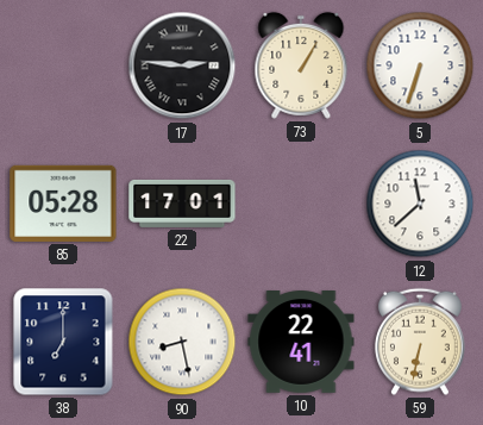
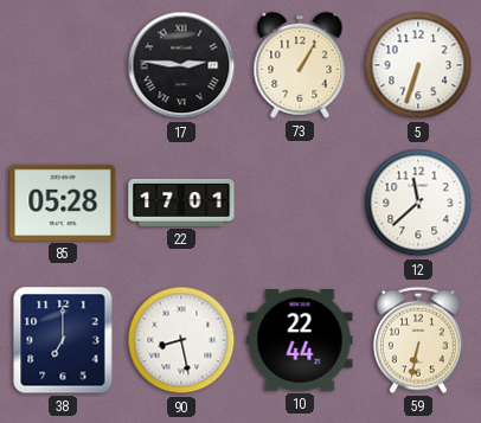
10: 22:41 -> 22:44
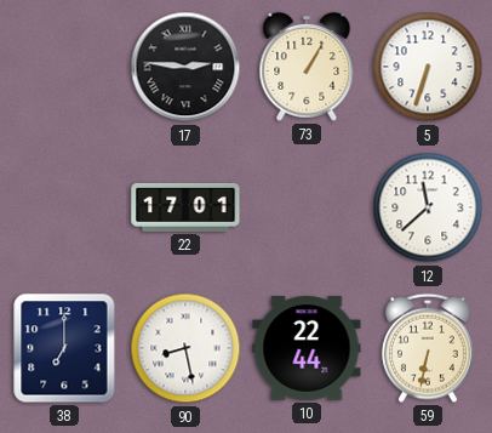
85: 05:28 -> none
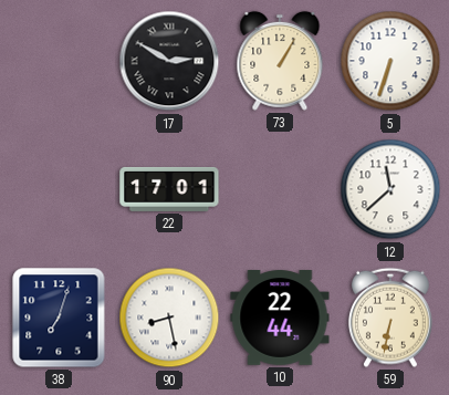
17: 2:46 -> 2:50
38: 7:00 -> 7:03
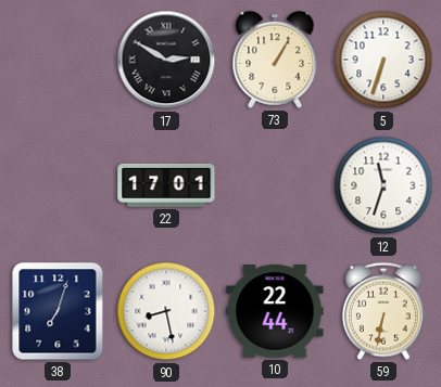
12: 11:38 -> 11:33
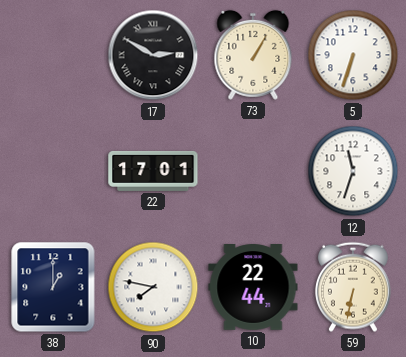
38: 7:03 -> 1:00
90: 8:28 -> 7:47
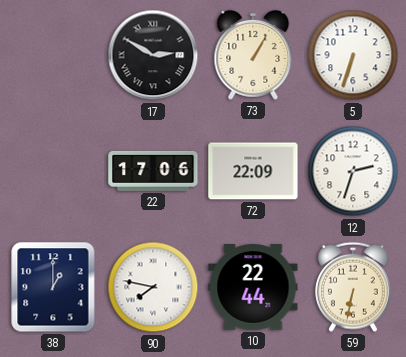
22: 17:01 -> 17:06
72: none -> 22:09
12: 11:33 -> 2:33
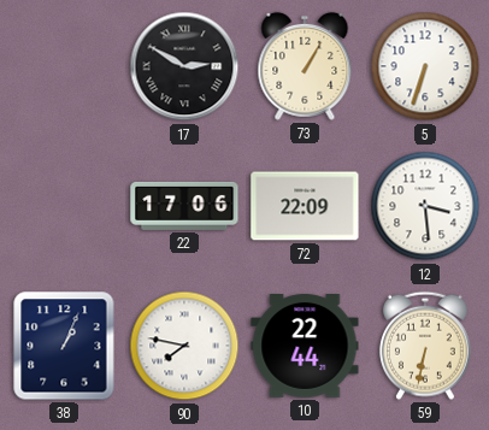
12: 2:33 -> 3:29
38: 1:00 -> 1:04
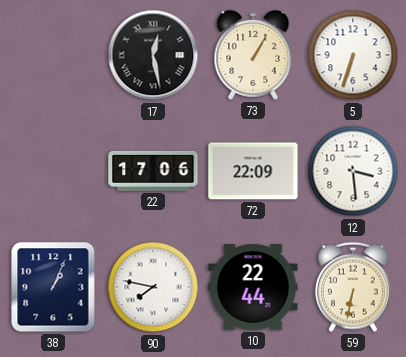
17: 2:50 -> 12:28
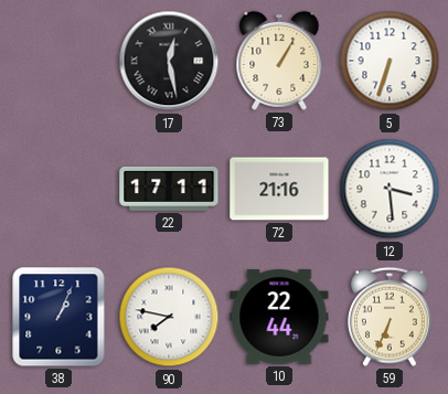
22: 17:06 -> 17:11
72: 22:09 -> 21:16
59: 6:32 -> 6:34
